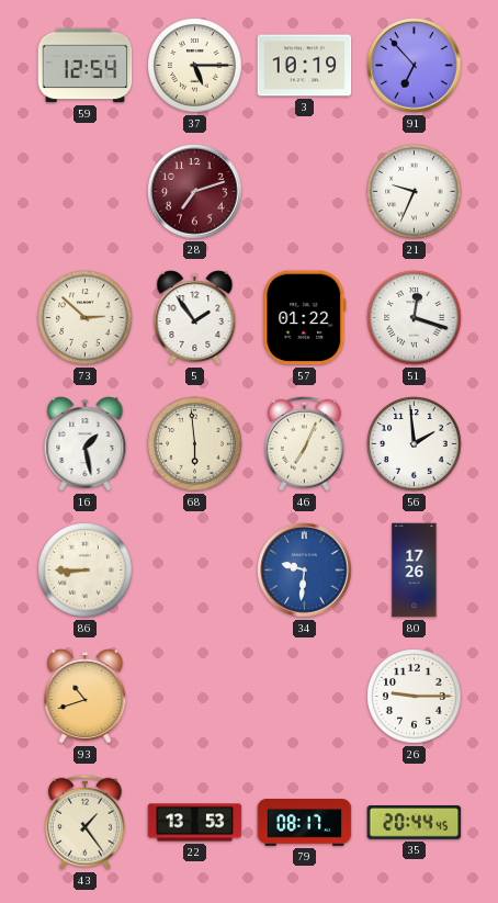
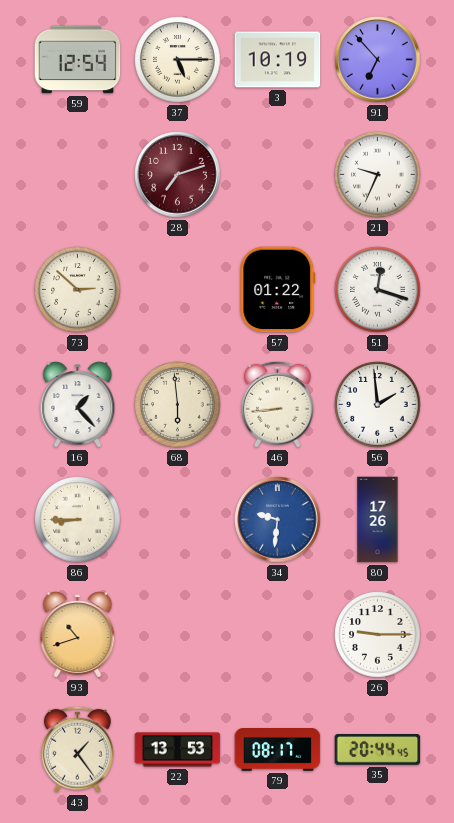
5: 1:54 -> none
16: 1:28 -> 1:23
46: 7:04 -> 8:44
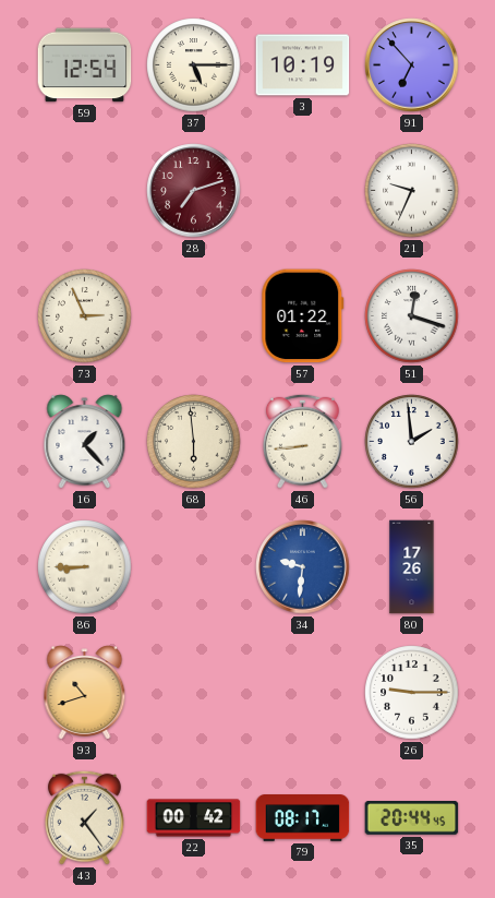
73: 2:52 -> 2:56
22: 13:53 -> 00:42
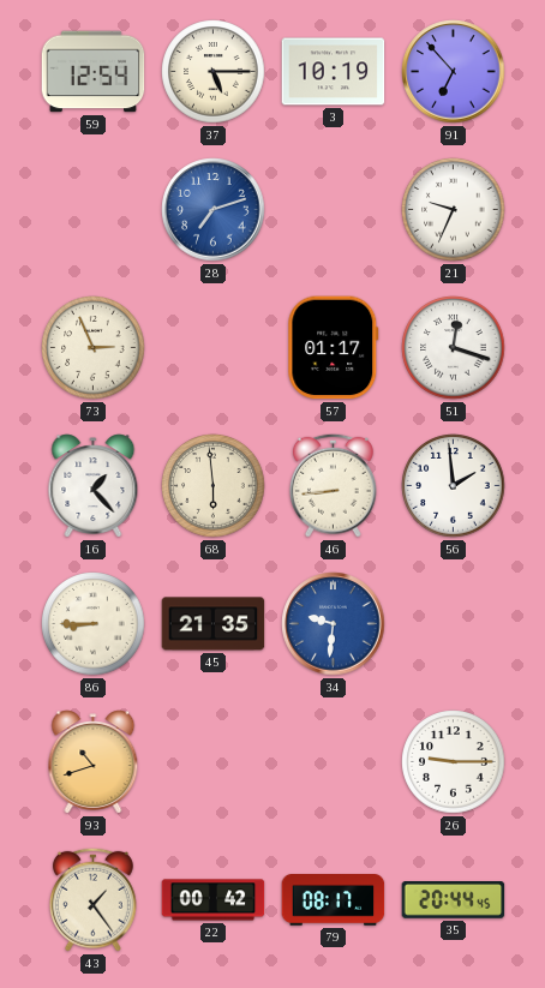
28 dial: burgundy -> blue
57: 01:22 -> 01:17
45: none -> 21:35
80: 17:26 -> none
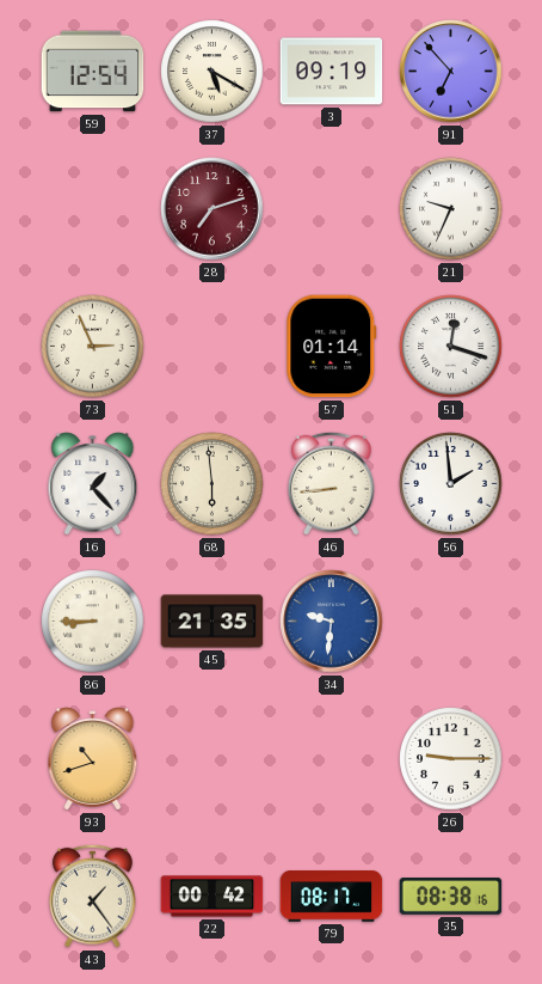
37: 5:15 -> 5:20
3: 10:19 -> 09:19
28 dial: blue -> burgundy
57: 01:17 -> 01:14
35: 20:44 -> 08:38
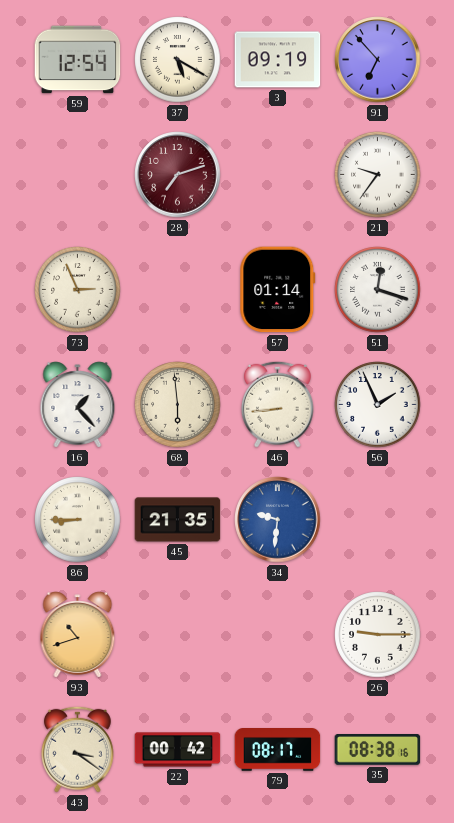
21: 9:34 -> 9:36
56: 1:59 -> 1:56
43: 1:24 -> 3:21
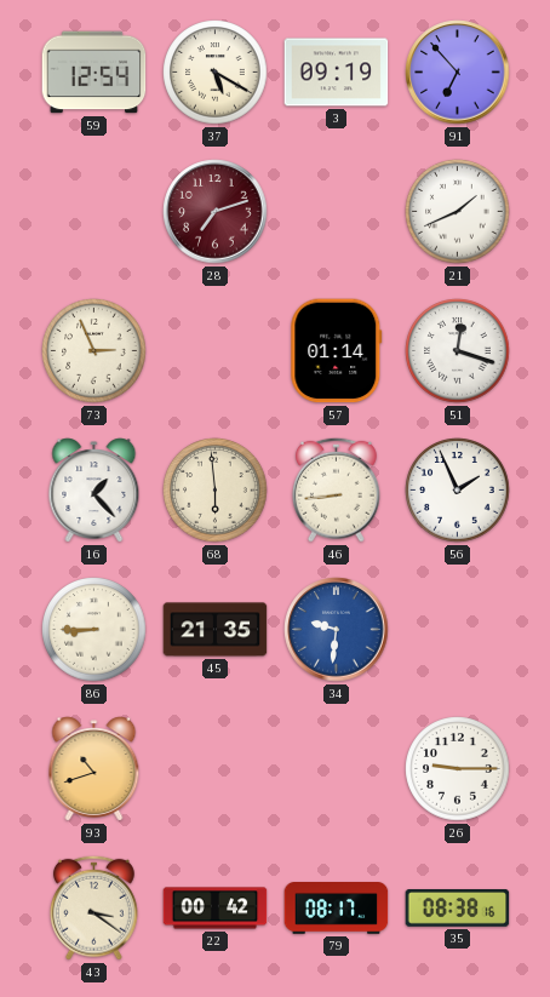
21: 9:36 -> 1:41
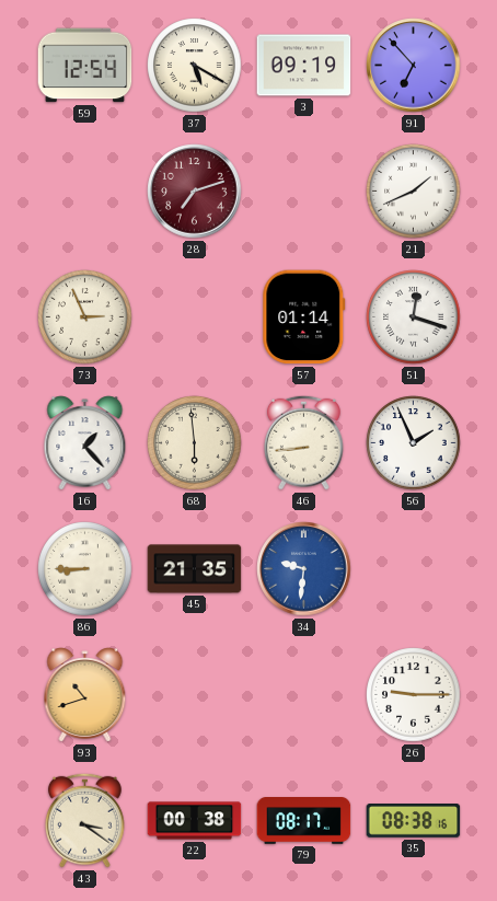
22: 00:42 -> 00:38
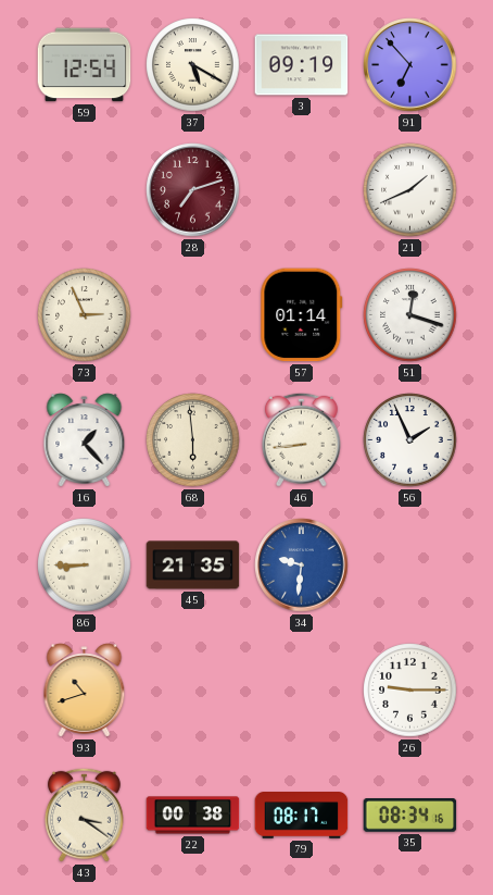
35: 08:38 -> 08:34
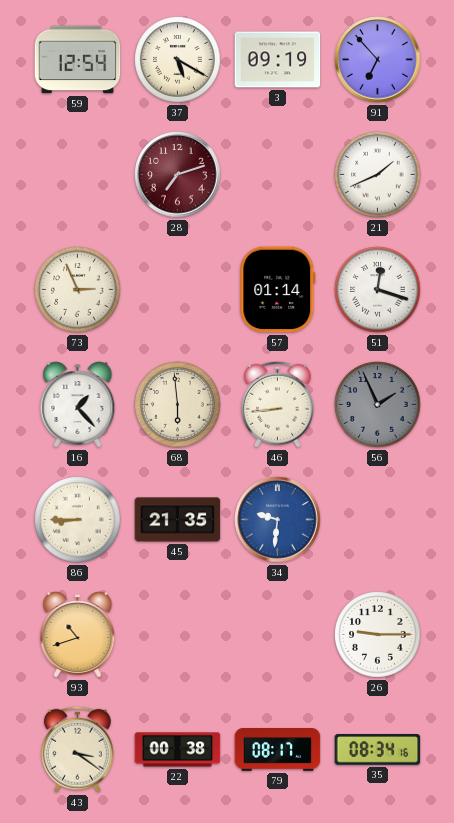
56 dial: white -> grey
